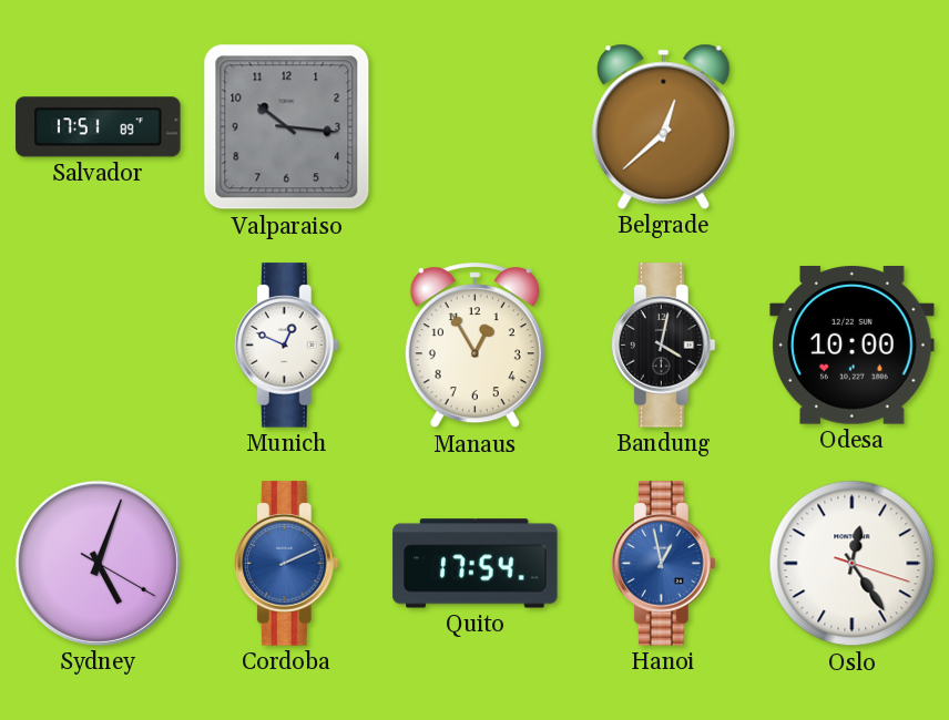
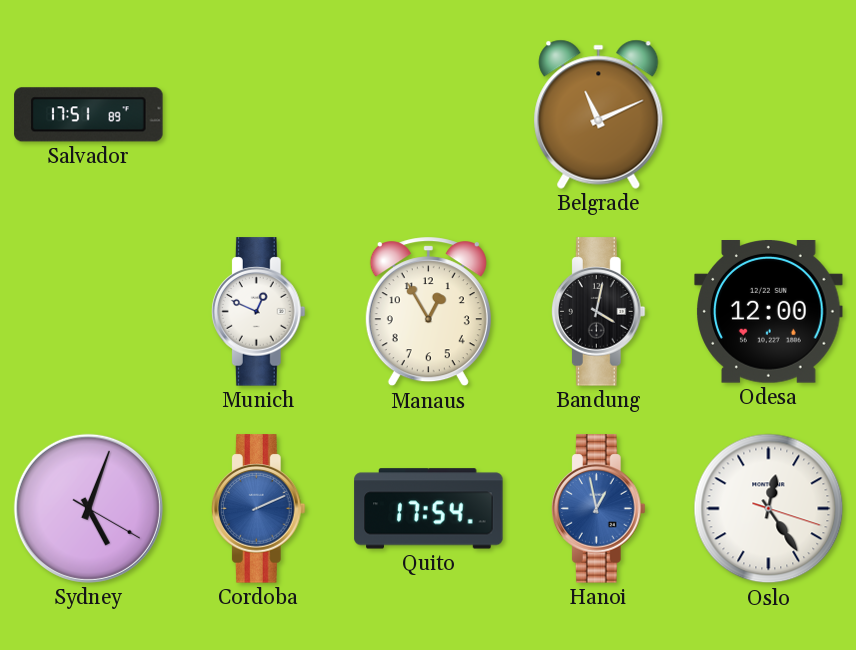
Valparaiso: 10:16 -> none
Belgrade: 12:38 -> 11:11
Odesa: 10:00 -> 12:00
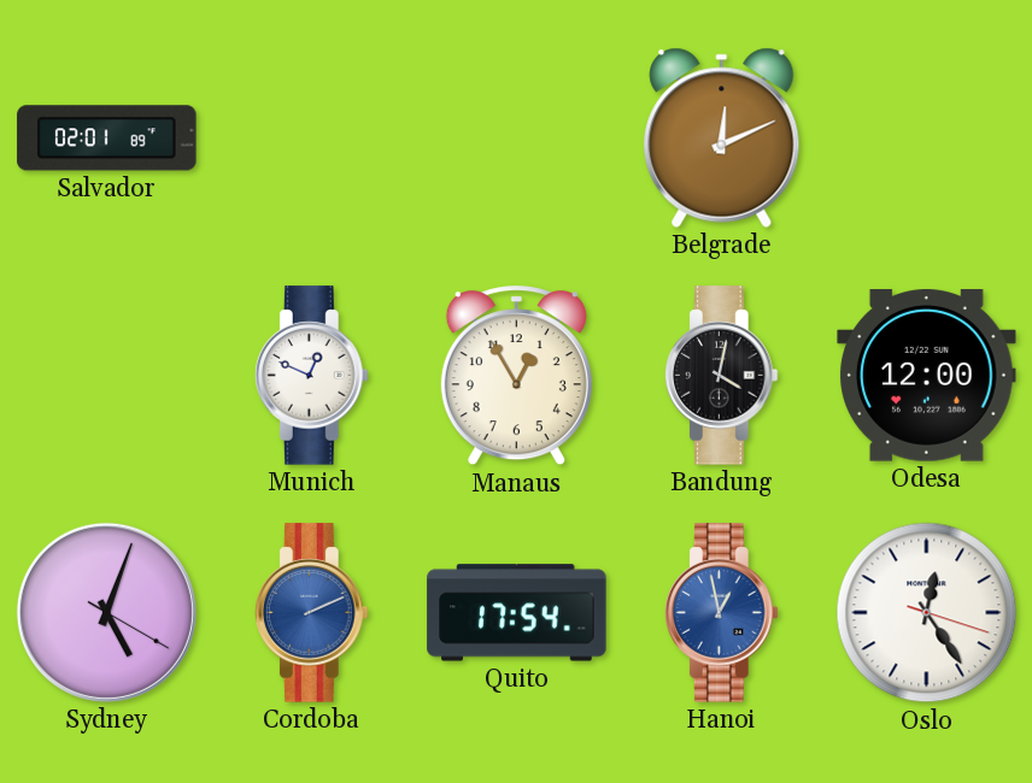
Salvador: 17:51 -> 02:01
Belgrade: 11:11 -> 12:11
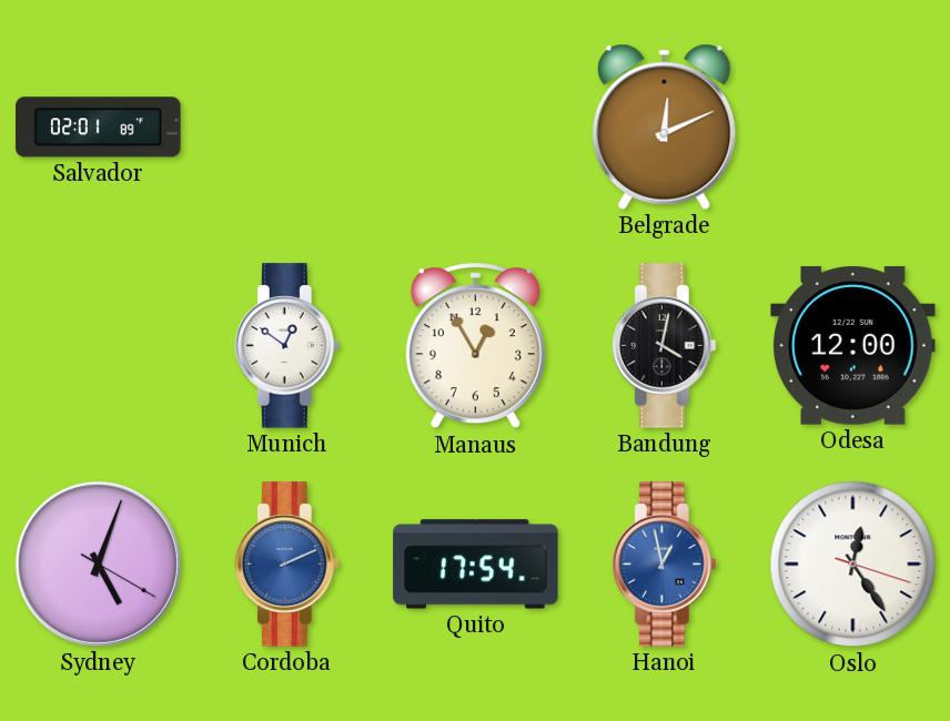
Munich: 12:49 -> 12:51
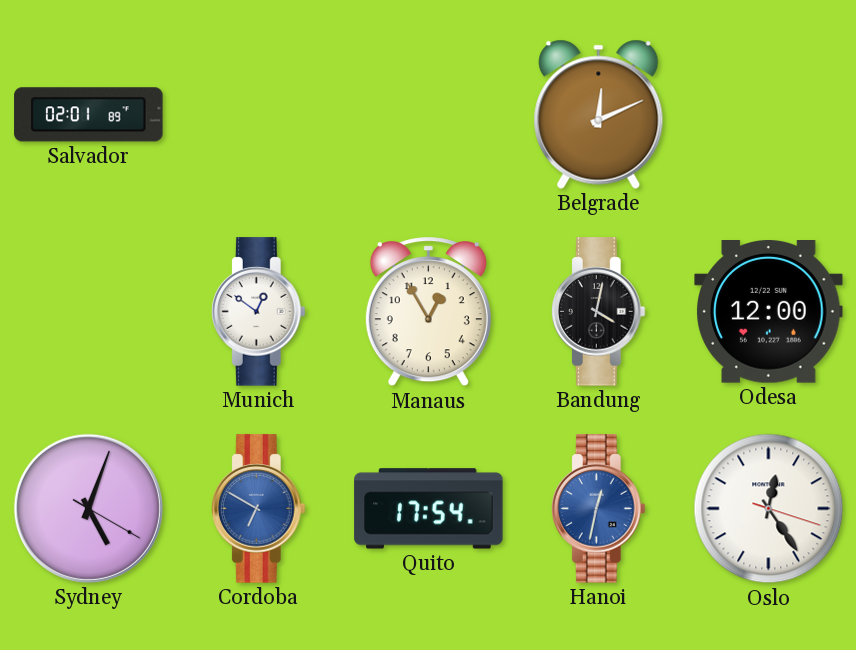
Cordoba: 2:11 -> 6:50
Hanoi: 12:58 -> 12:32
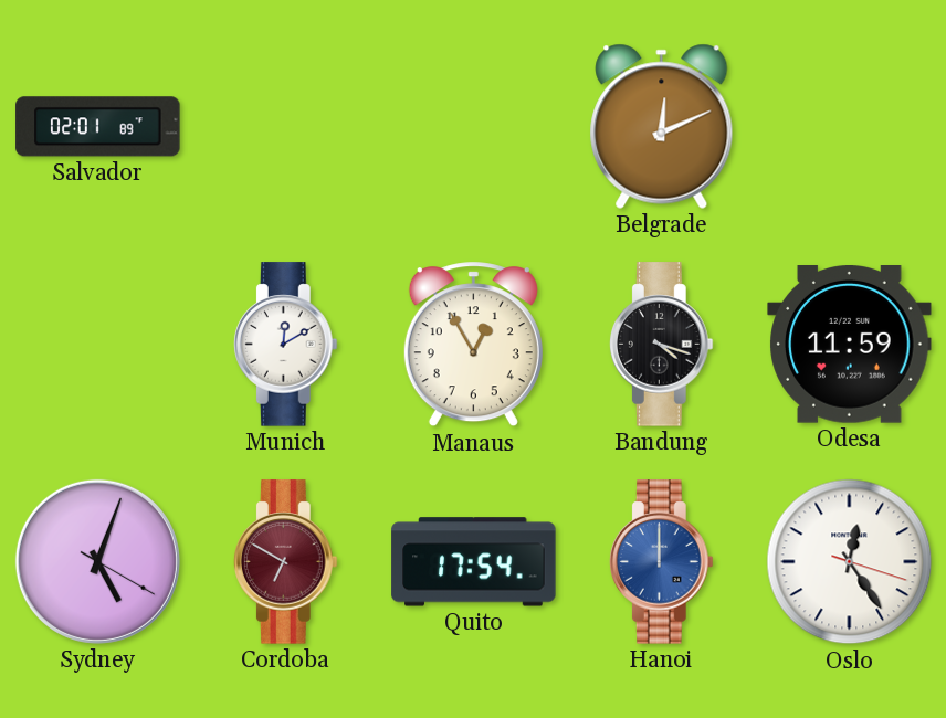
Munich: 12:51 -> 12:10
Bandung: 4:02 -> 4:18
Odesa: 12:00 -> 11:59
Cordoba dial: blue -> burgundy
Hanoi: 12:32 -> 12:00
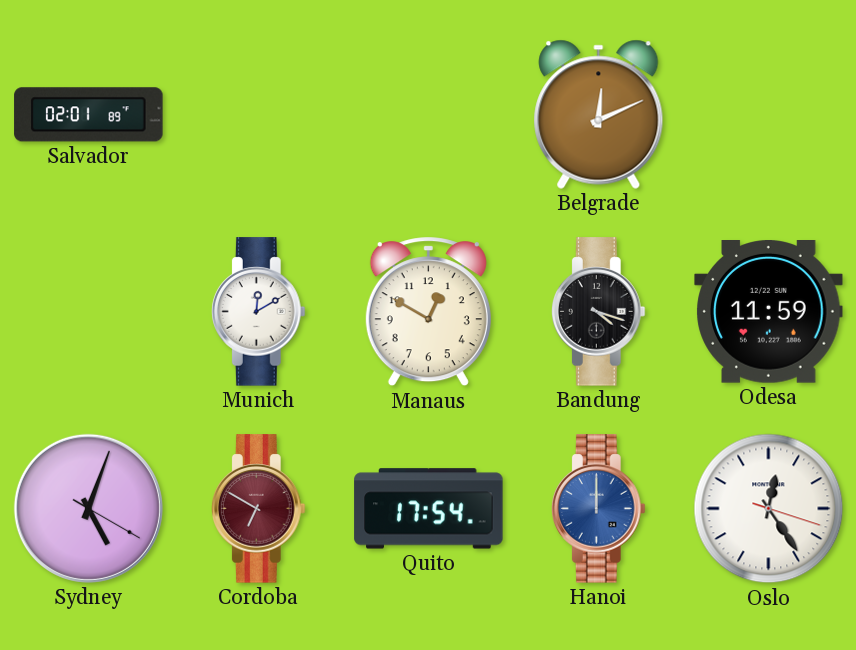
Manaus: 12:55 -> 12:50
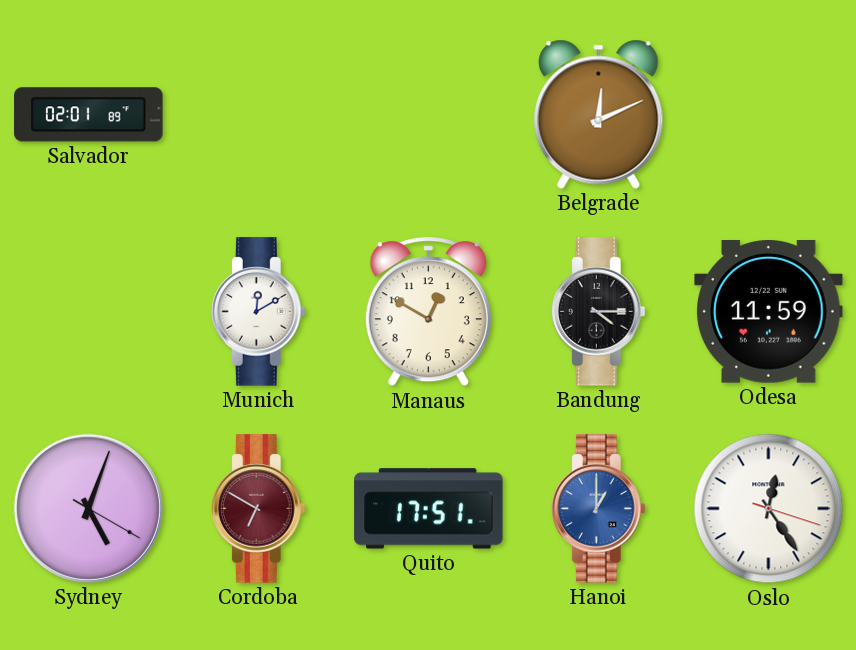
Bandung: 4:18 -> 4:15
Quito: 17:54 -> 17:51
Hanoi: 12:00 -> 1:00
